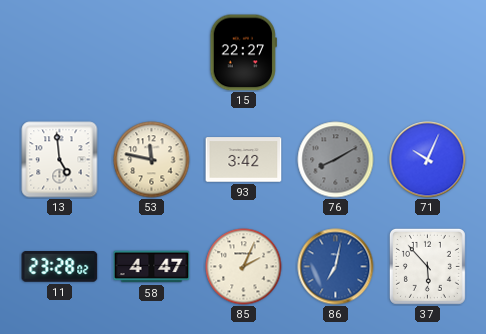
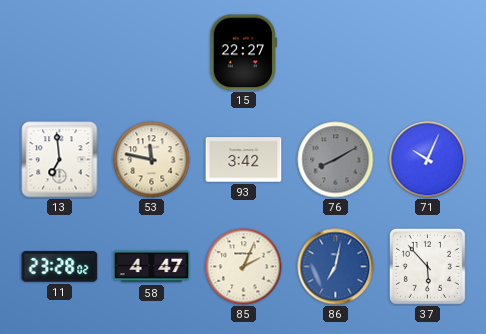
13: 4:59 -> 6:59
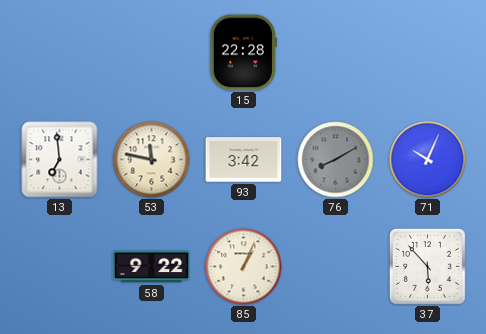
15: 22:27 -> 22:28
11: 23:28 -> none
58: 4:47 -> 9:22
85: 2:04 -> 1:04
86: 7:02 -> none
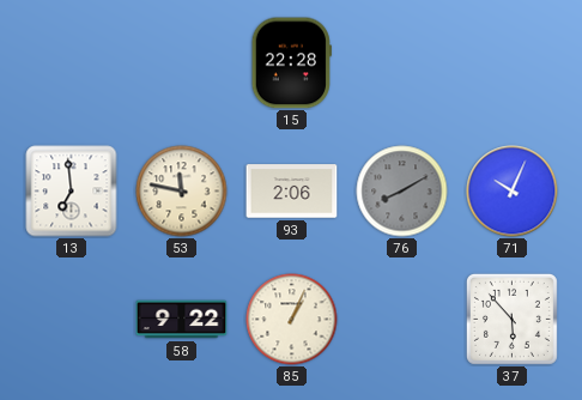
93: 3:42 -> 2:06
